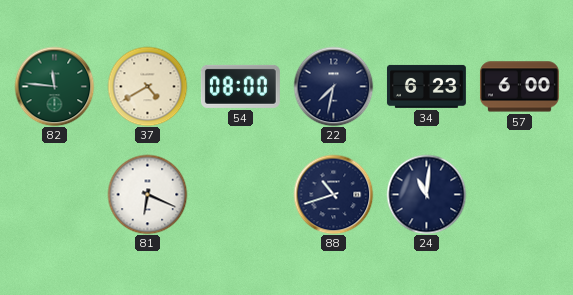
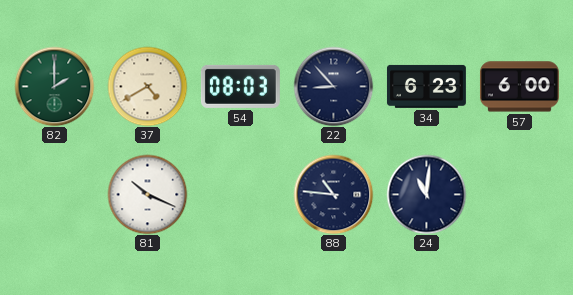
82: 11:46 -> 2:00
54: 08:00 -> 08:03
22: 7:32 -> 8:53
81: 6:19 -> 10:19
88: 10:42 -> 10:46
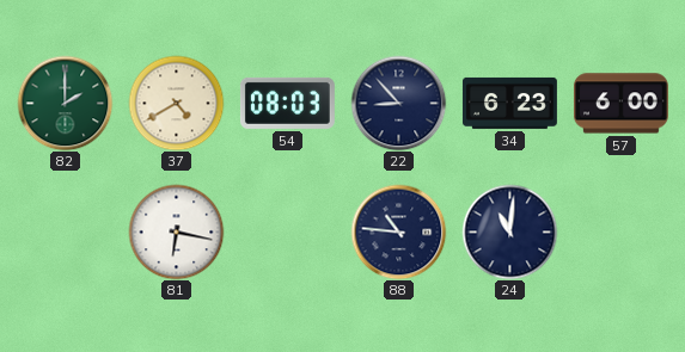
81: 10:19 -> 6:17
